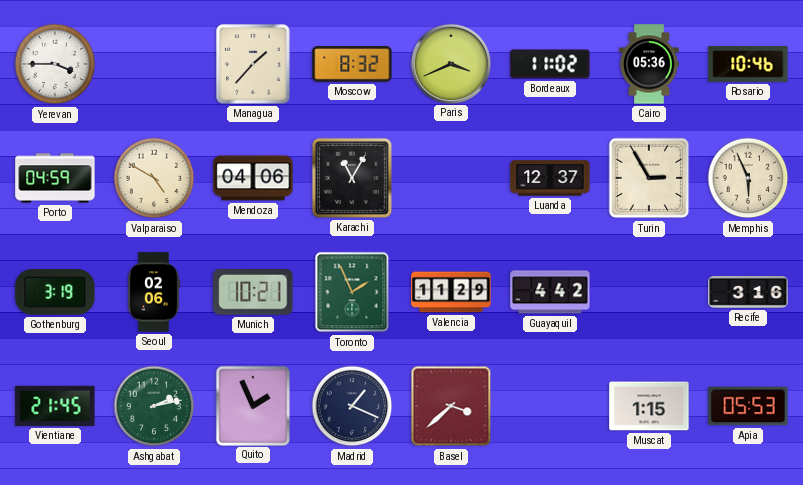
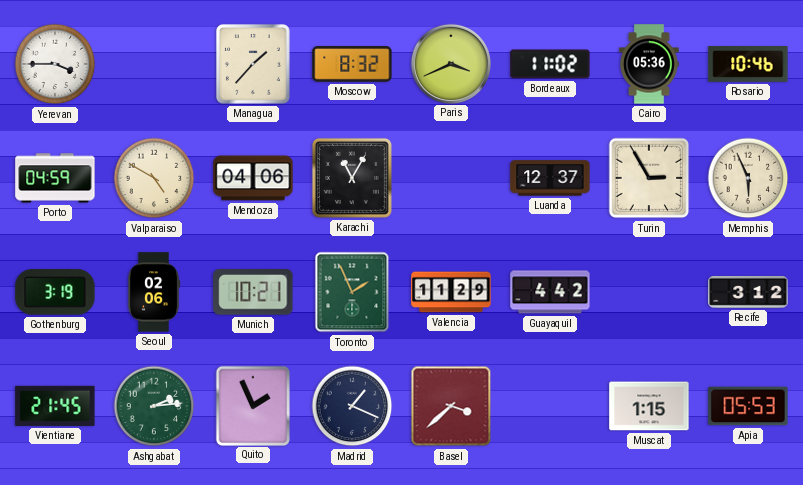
Recife: 3:16 -> 3:12
Ashgabat: 2:13 -> 2:14
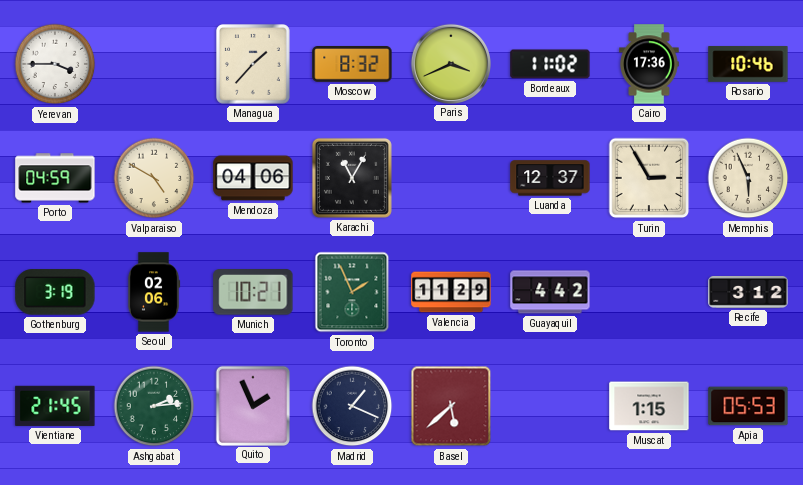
Cairo: 05:36 -> 17:36
Basel: 3:38 -> 5:38
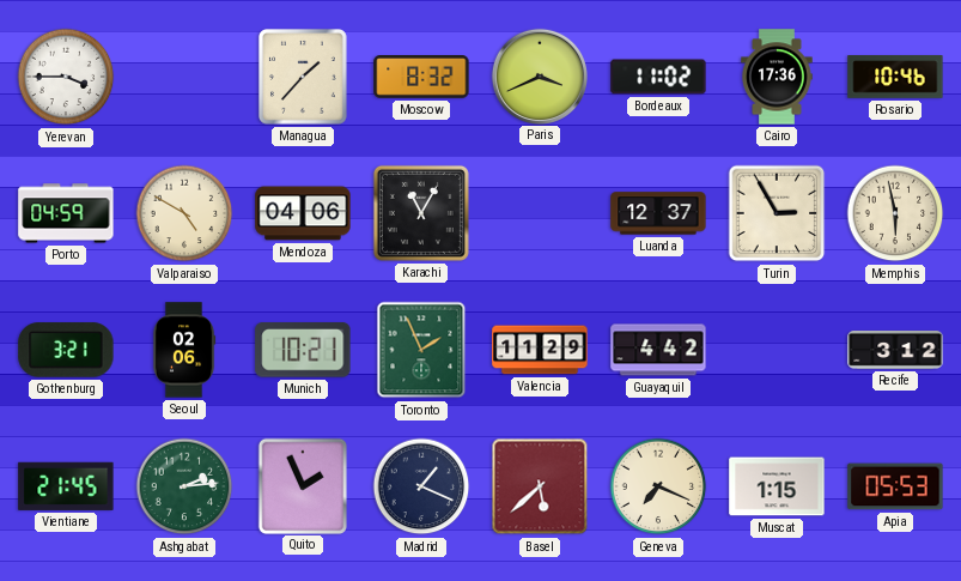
Memphis: 5:56 -> 5:58
Gothenburg: 3:19 -> 3:21
Geneva: none -> 7:19
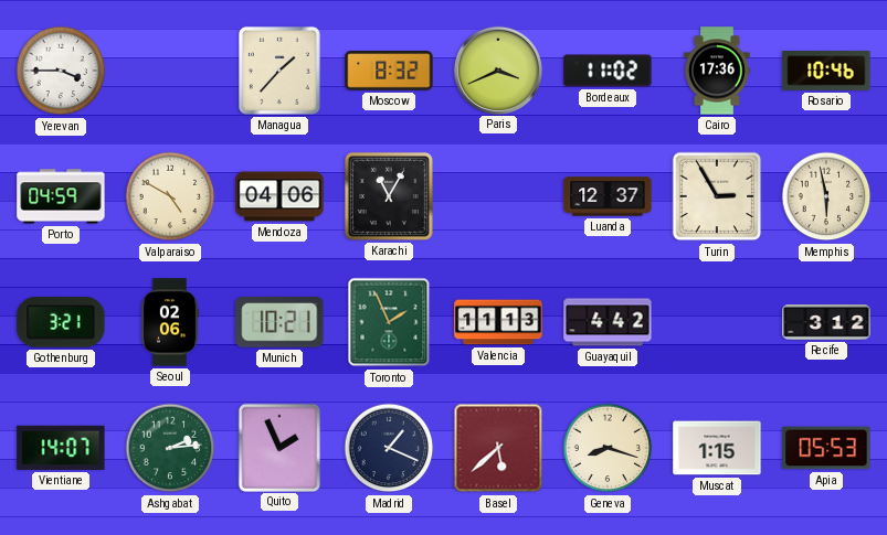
Valencia: 11:29 -> 11:13
Vientiane: 21:45 -> 14:07
Geneva: 7:19 -> 8:18
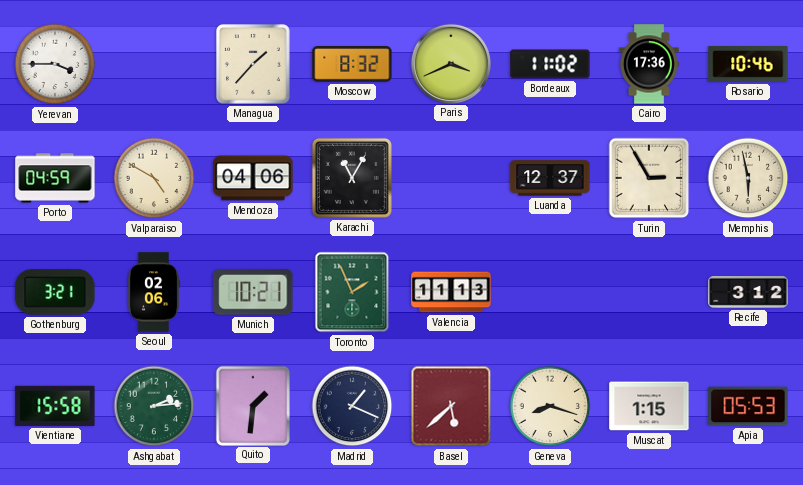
Guayaquil: 4:42 -> none
Vientiane: 14:07 -> 15:58
Quito: 1:56 -> 1:31
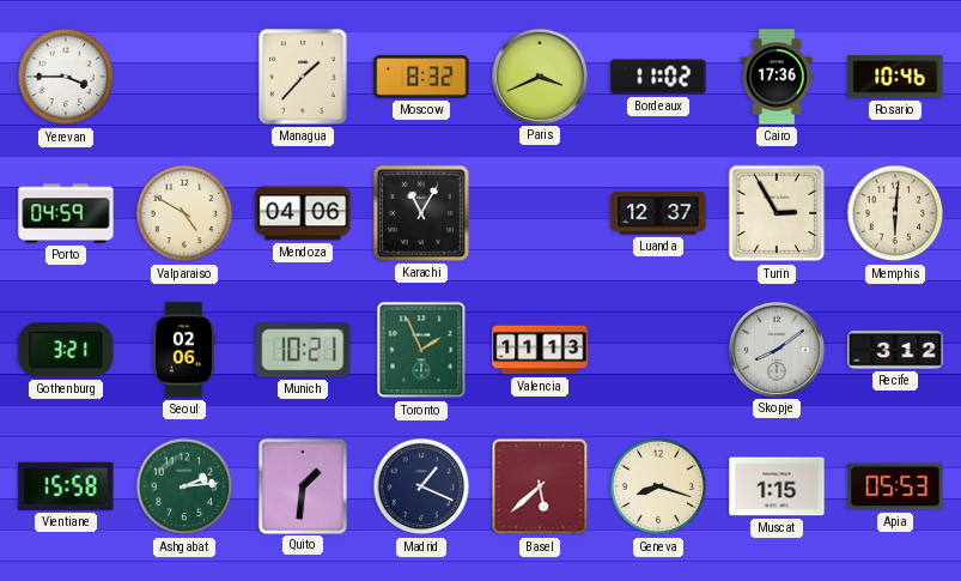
Memphis: 5:58 -> 6:01
Skopje: none -> 8:09
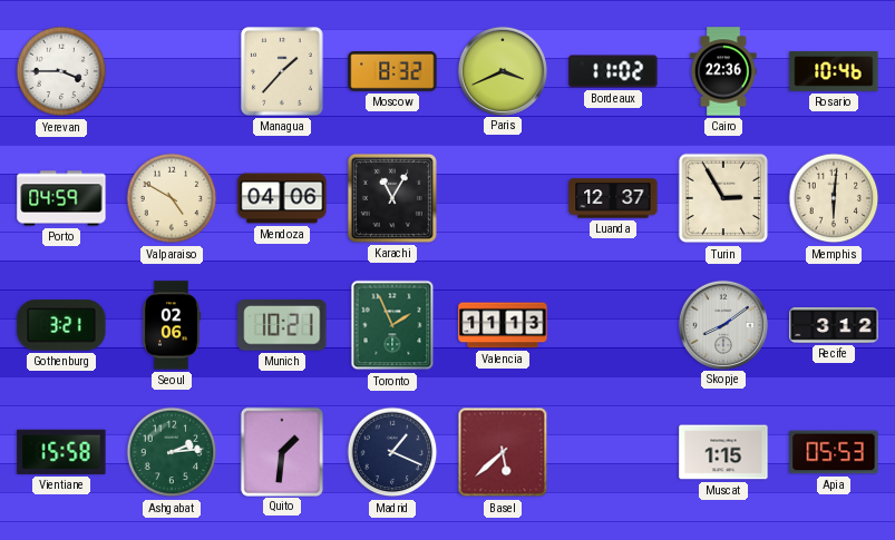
Cairo: 17:36 -> 22:36
Geneva: 8:18 -> none
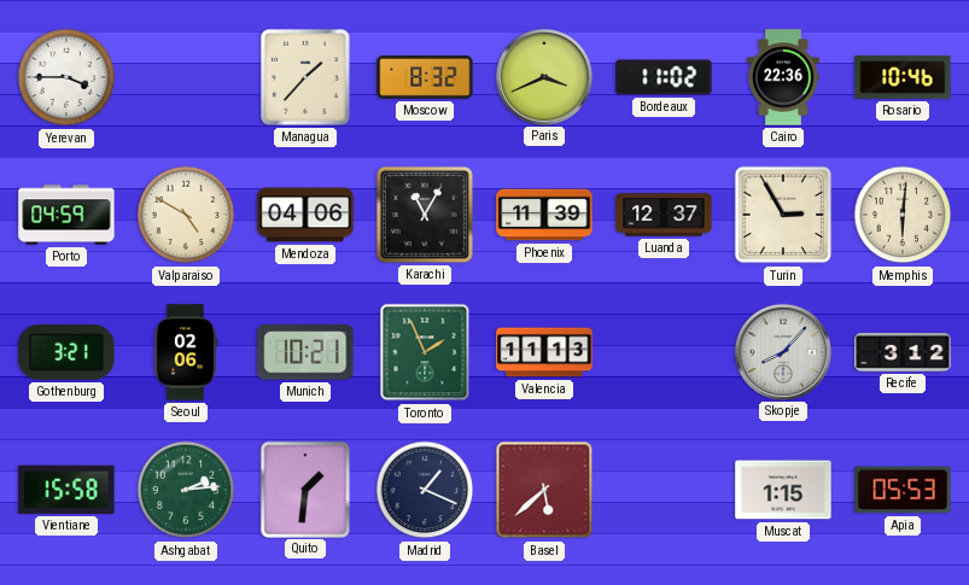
Phoenix: none -> 11:39
Skopje: 8:09 -> 8:07
